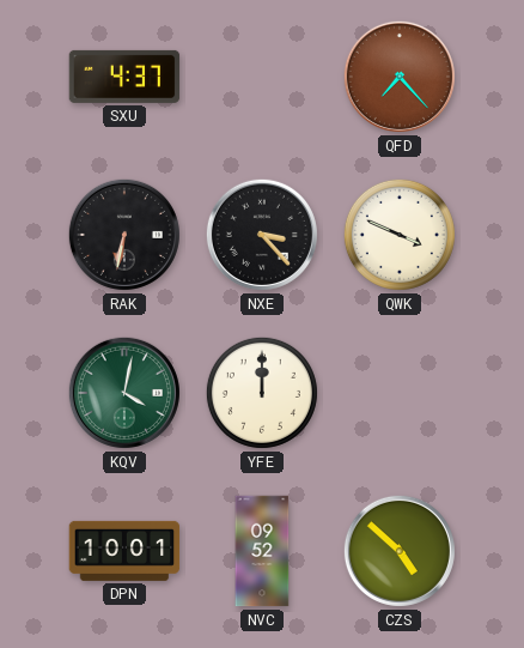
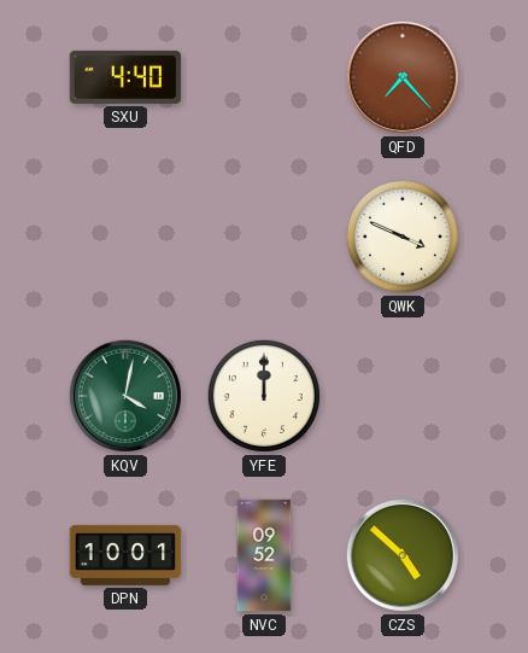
SXU: 4:37 -> 4:40
RAK: 6:32 -> none
NXE: 3:23 -> none
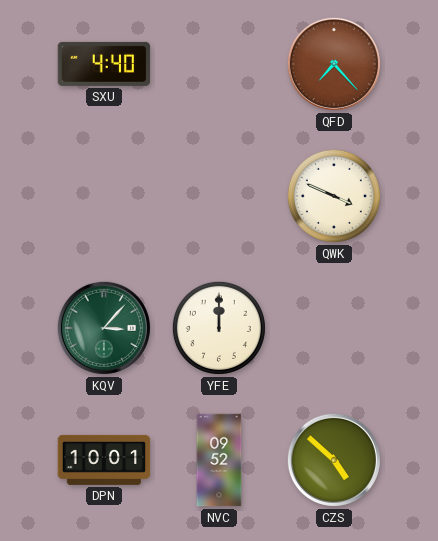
KQV: 4:02 -> 3:07
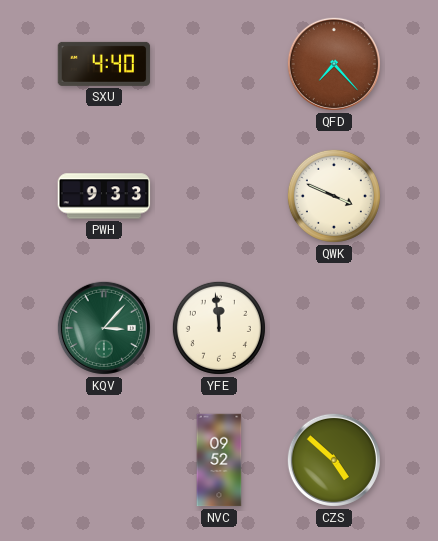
PWH: none -> 9:33
YFE: 12:00 -> 11:59
DPN: 10:01 -> none
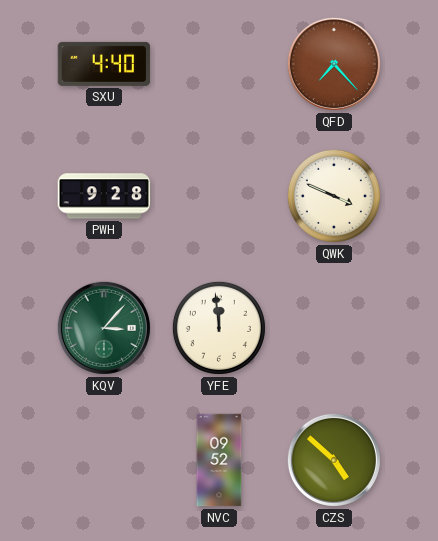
PWH: 9:33 -> 9:28
